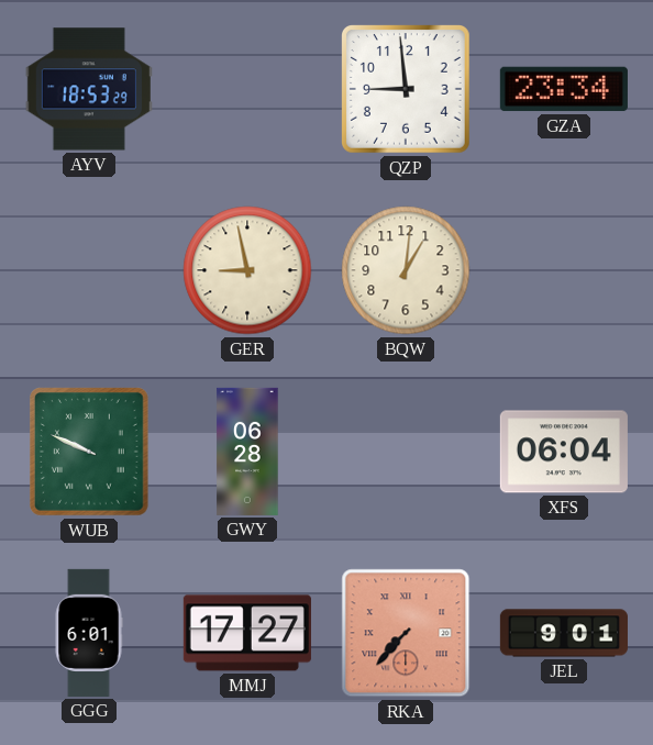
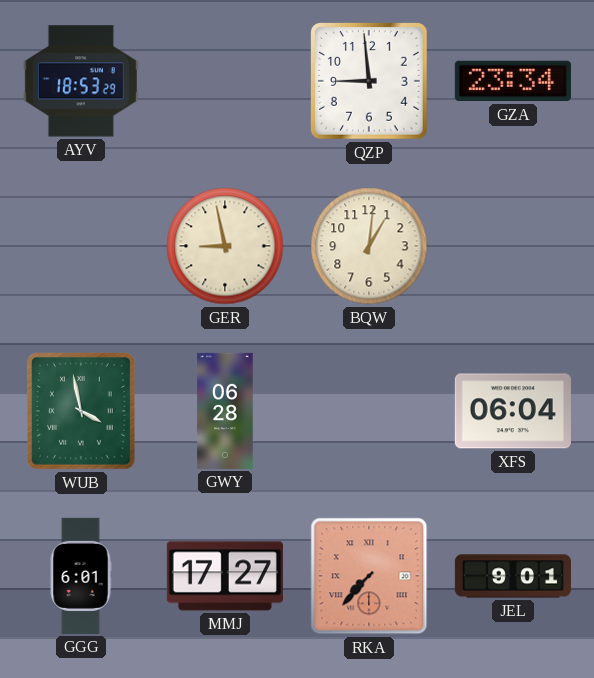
WUB: 9:49 -> 3:58
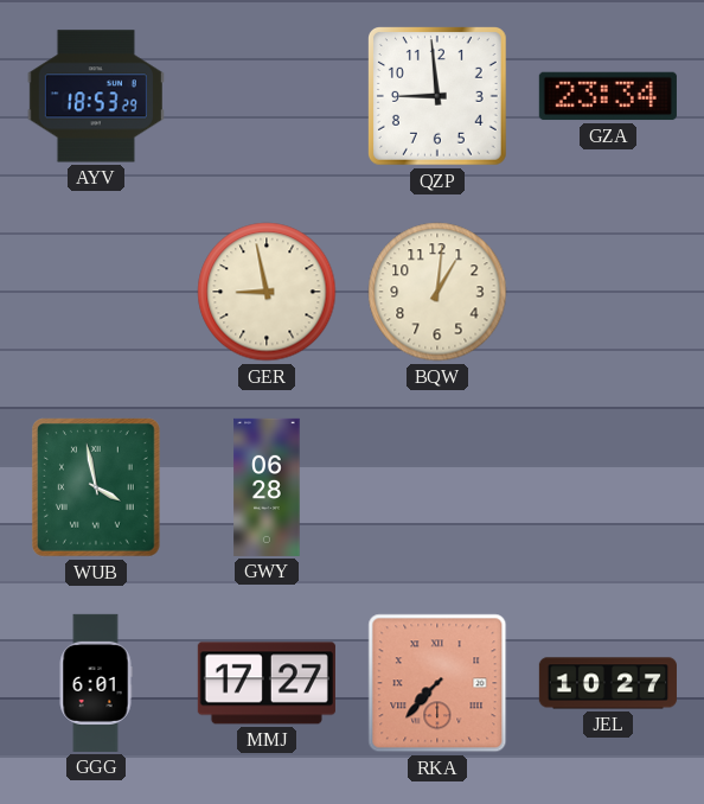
XFS: 06:04 -> none
JEL: 9:01 -> 10:27
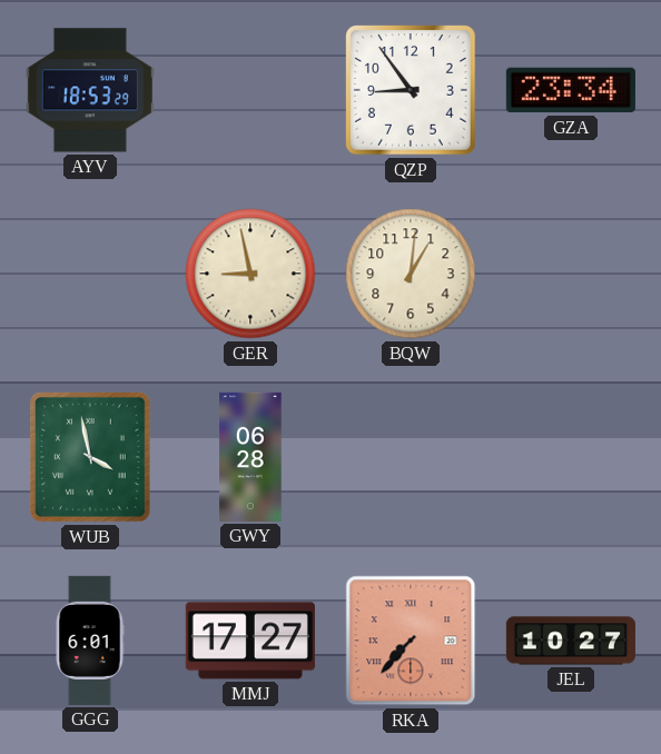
QZP: 8:59 -> 8:54
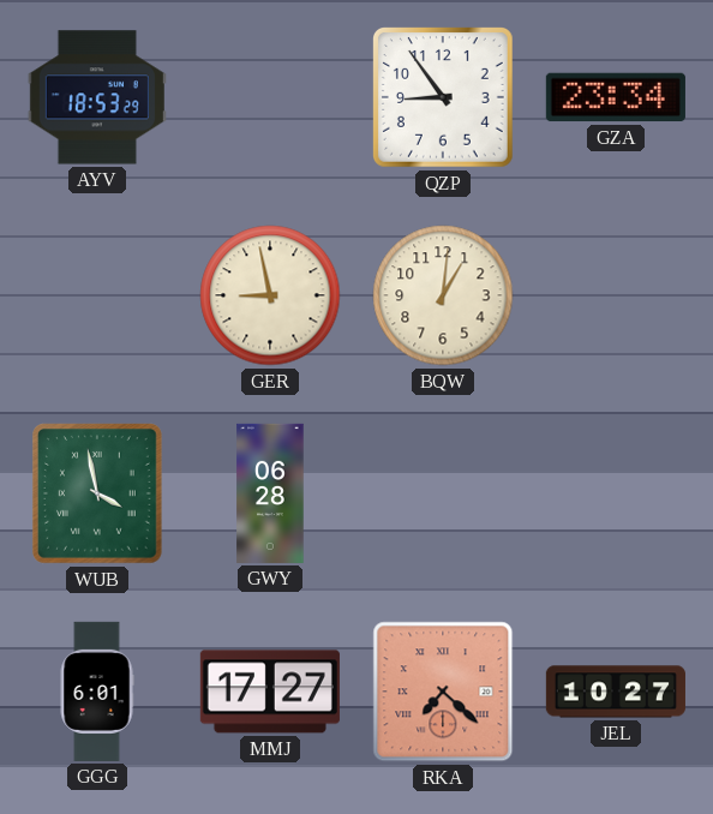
RKA: 7:37 -> 7:22
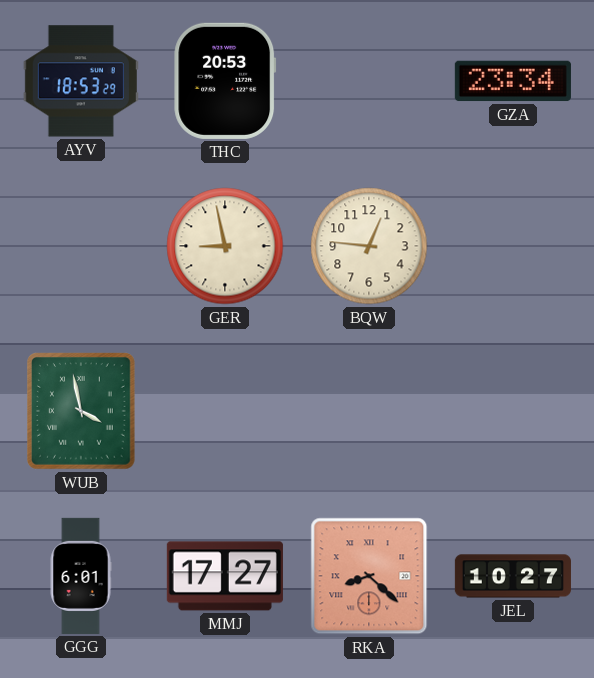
THC: none -> 20:53
QZP: 8:54 -> none
BQW: 1:01 -> 12:46
GWY: 06:28 -> none
RKA: 7:22 -> 8:22
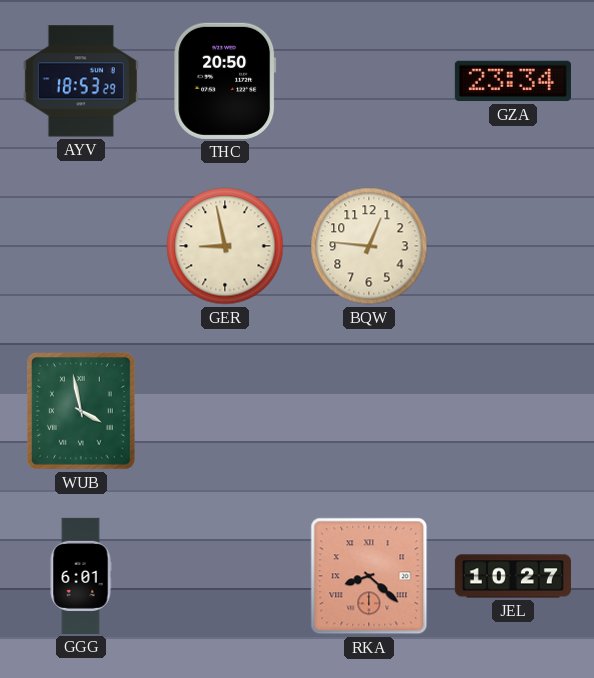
THC: 20:53 -> 20:50
MMJ: 17:27 -> none
